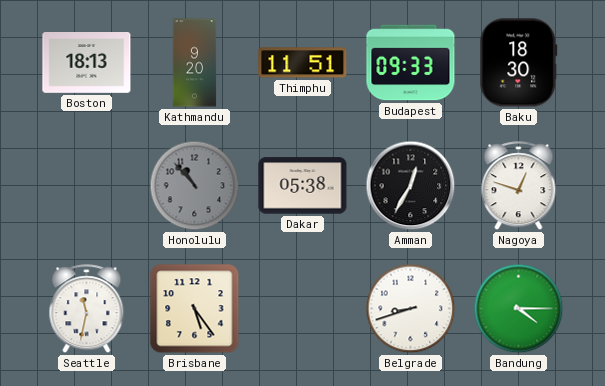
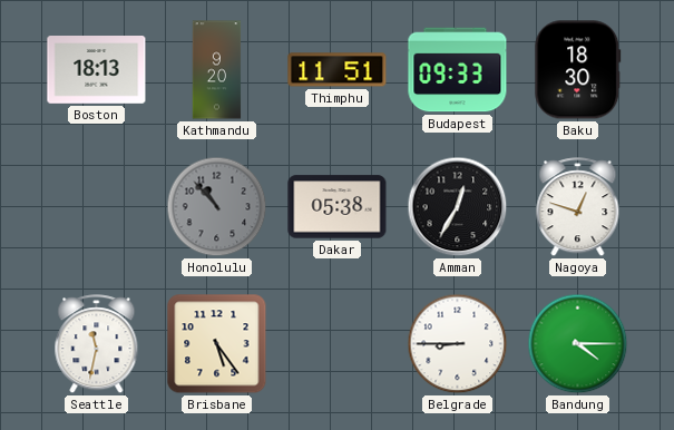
Belgrade: 8:42 -> 8:45
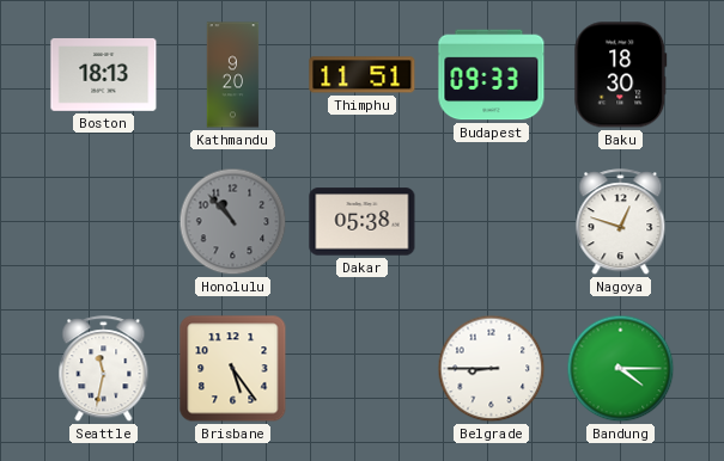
Amman: 12:35 -> none
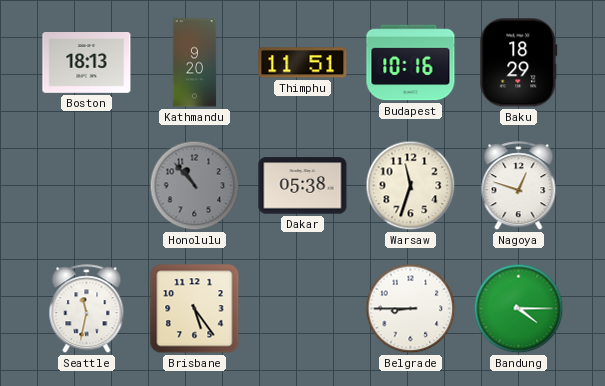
Budapest: 09:33 -> 10:16
Baku: 18:30 -> 18:29
Warsaw: none -> 11:33
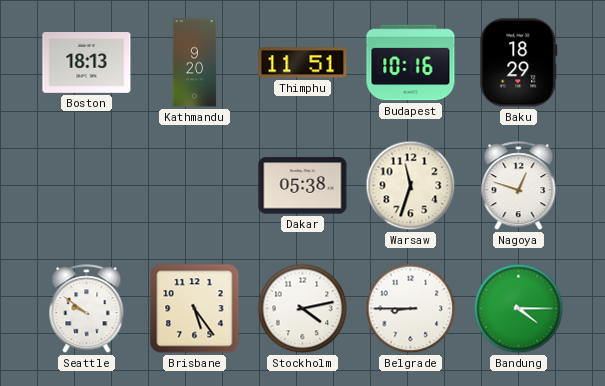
Honolulu: 10:53 -> none
Seattle: 11:32 -> 9:51
Stockholm: none -> 4:13
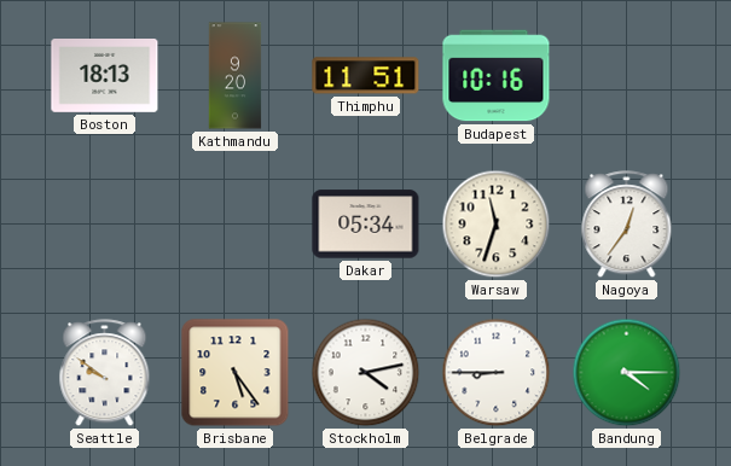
Baku: 18:29 -> none
Dakar: 05:38 -> 05:34
Nagoya: 12:48 -> 12:36
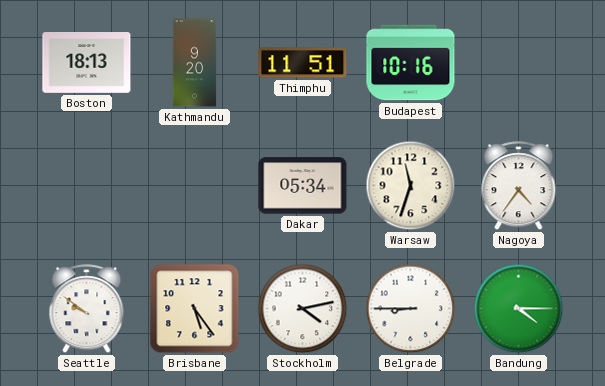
Nagoya: 12:36 -> 4:36
